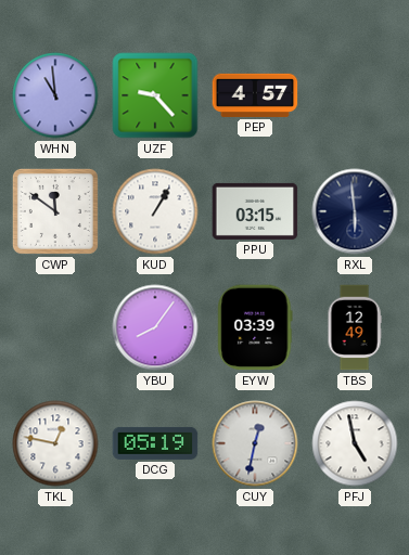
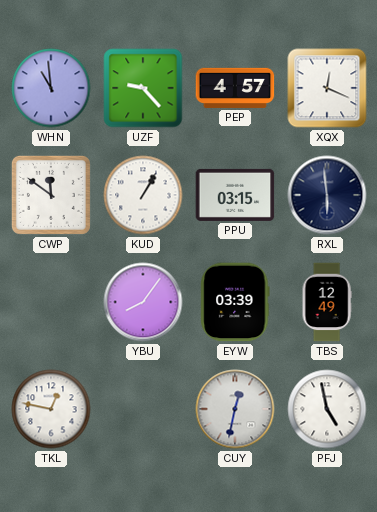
XQX: none -> 12:19
DCG: 05:19 -> none
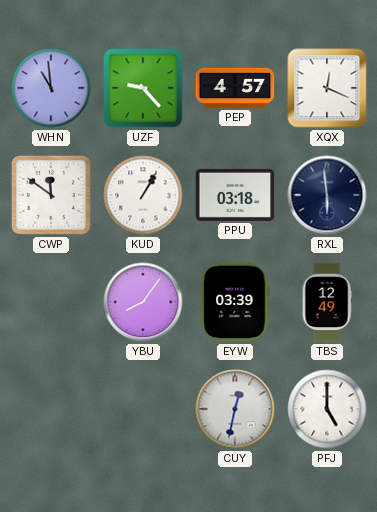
PPU: 03:15 -> 03:18
TKL: 12:47 -> none
PFJ: 4:58 -> 5:00
